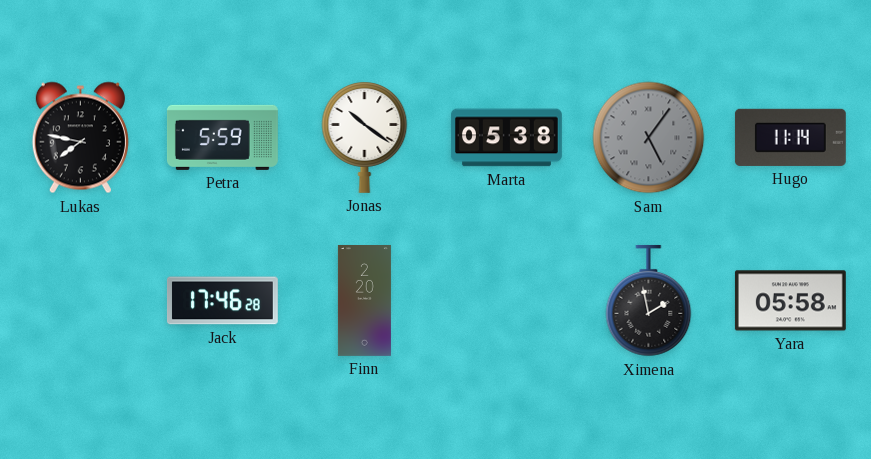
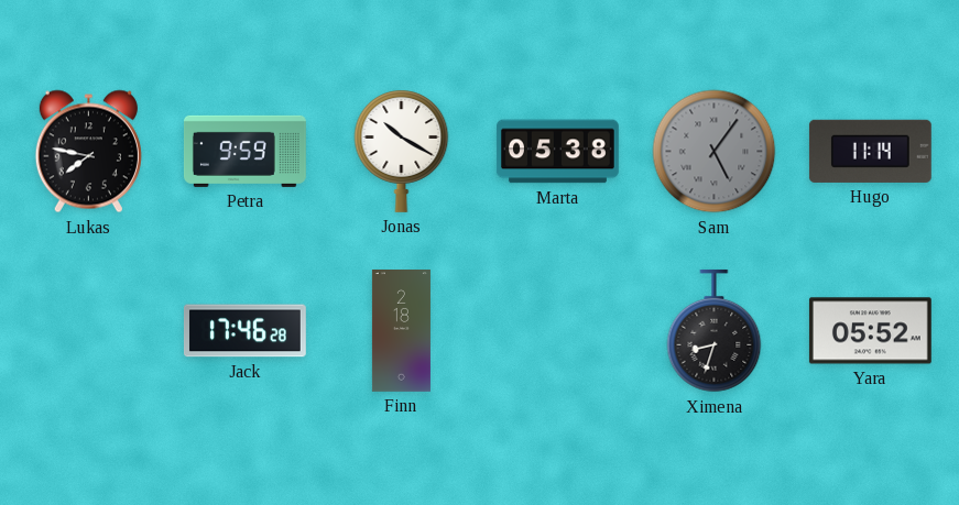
Petra: 5:59 -> 9:59
Jonas: 10:21 -> 10:20
Finn: 2:20 -> 2:18
Ximena: 1:58 -> 8:33
Yara: 05:58 -> 05:52
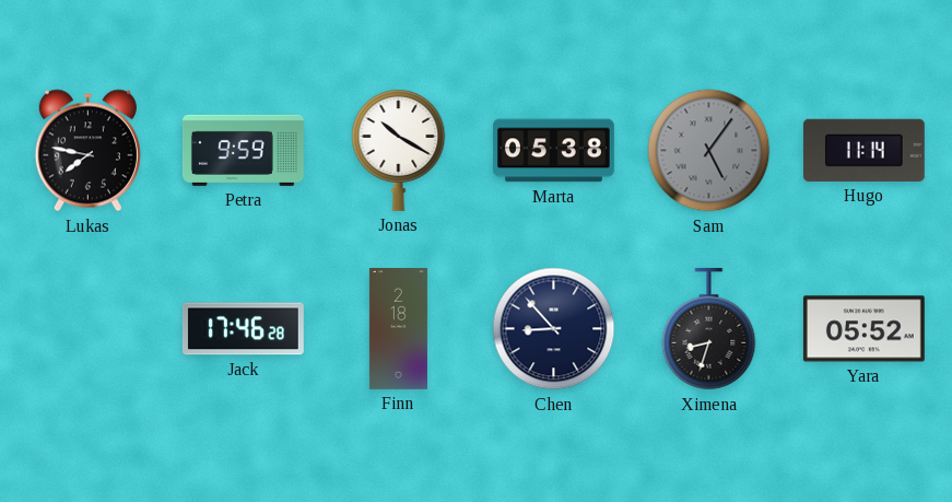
Chen: none -> 8:53
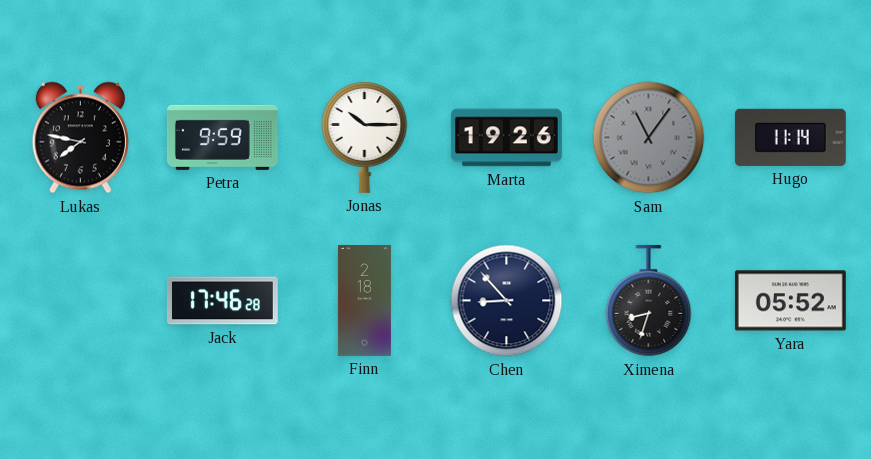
Jonas: 10:20 -> 10:15
Marta: 05:38 -> 19:26
Sam: 5:06 -> 11:06
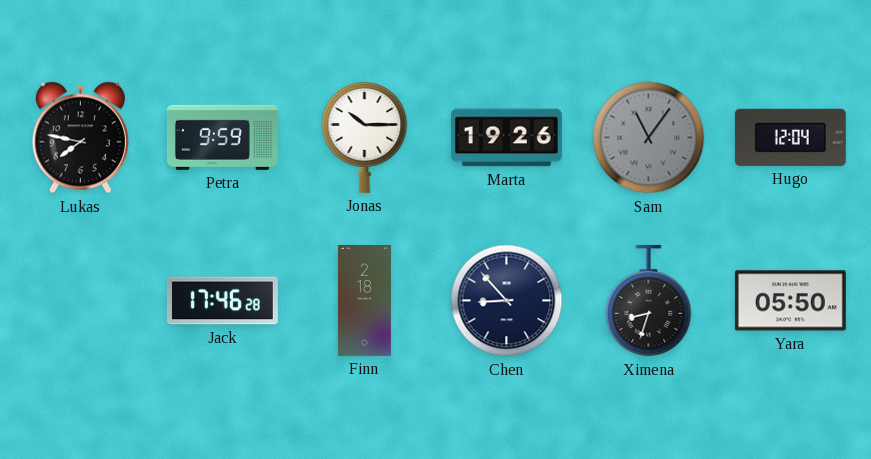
Hugo: 11:14 -> 12:04
Yara: 05:52 -> 05:50
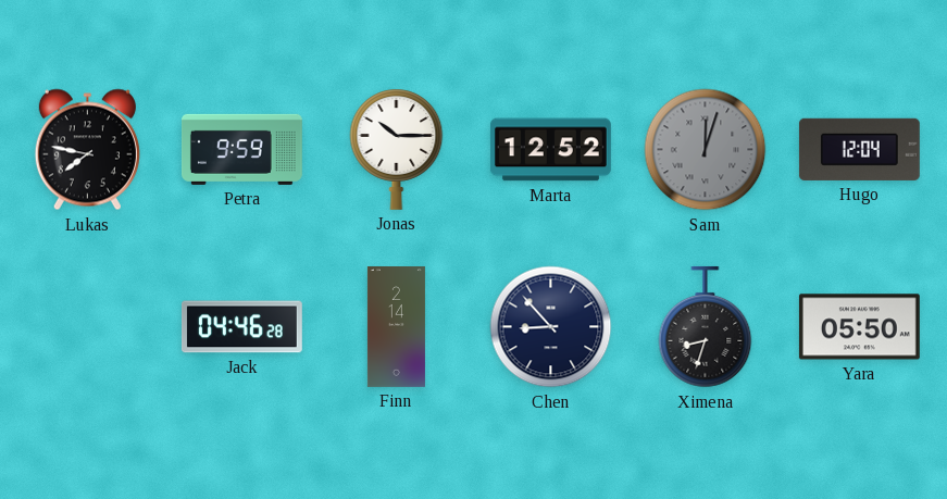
Marta: 19:26 -> 12:52
Sam: 11:06 -> 12:03
Jack: 17:46 -> 04:46
Finn: 2:18 -> 2:14
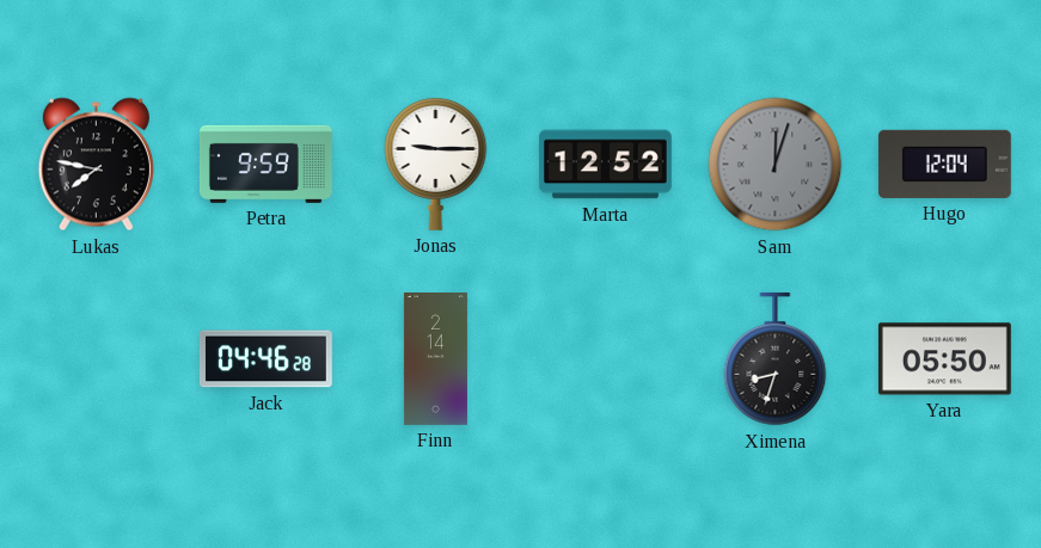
Jonas: 10:15 -> 9:15
Chen: 8:53 -> none
